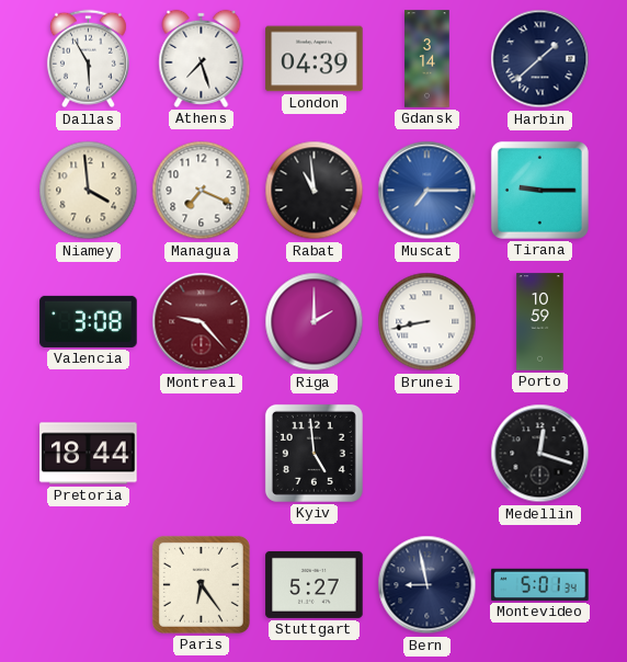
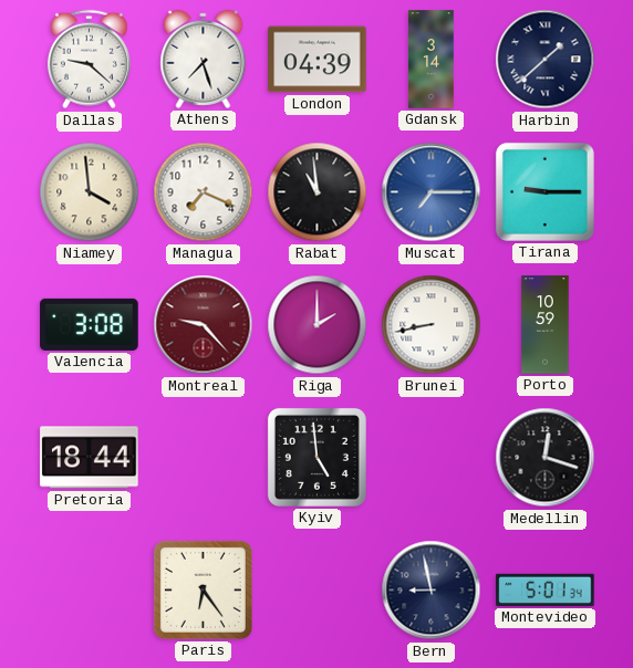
Dallas: 5:55 -> 9:22
Stuttgart: 5:27 -> none
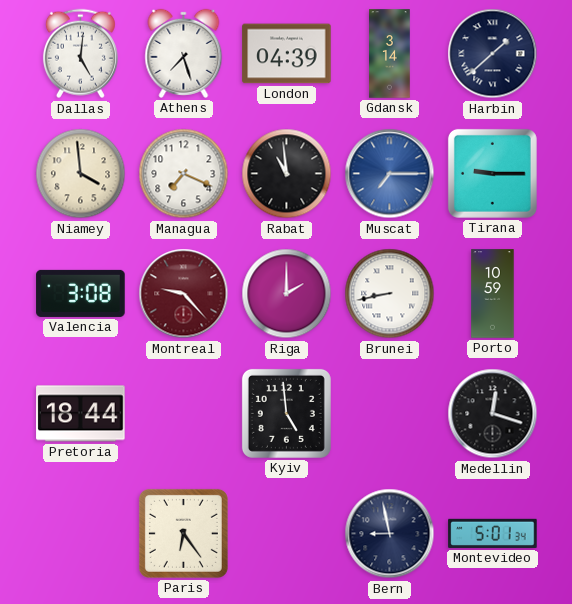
Dallas: 9:22 -> 5:01
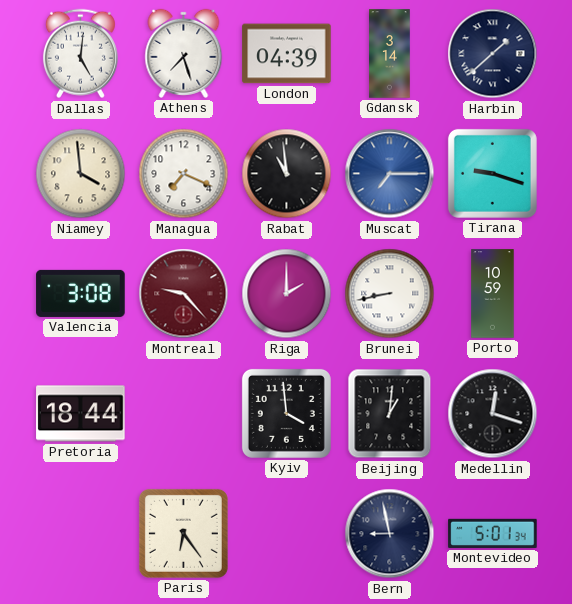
Tirana: 9:15 -> 9:18
Kyiv: 4:59 -> 3:59
Beijing: none -> 1:01
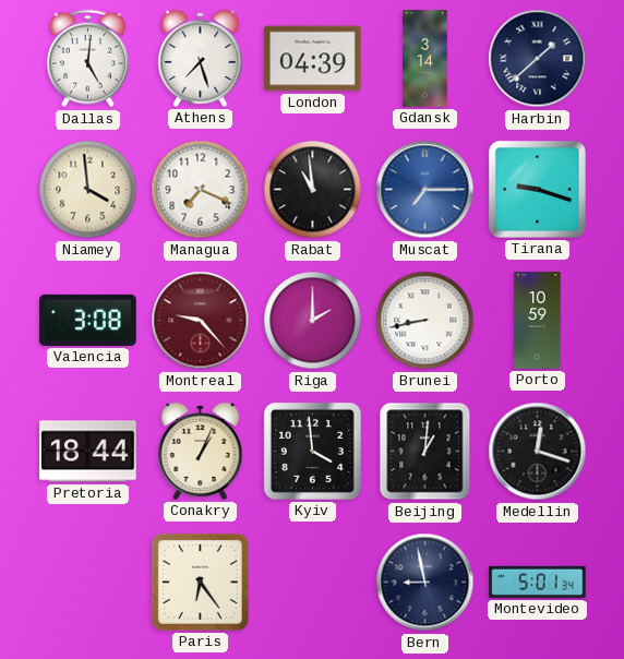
Conakry: none -> 1:04
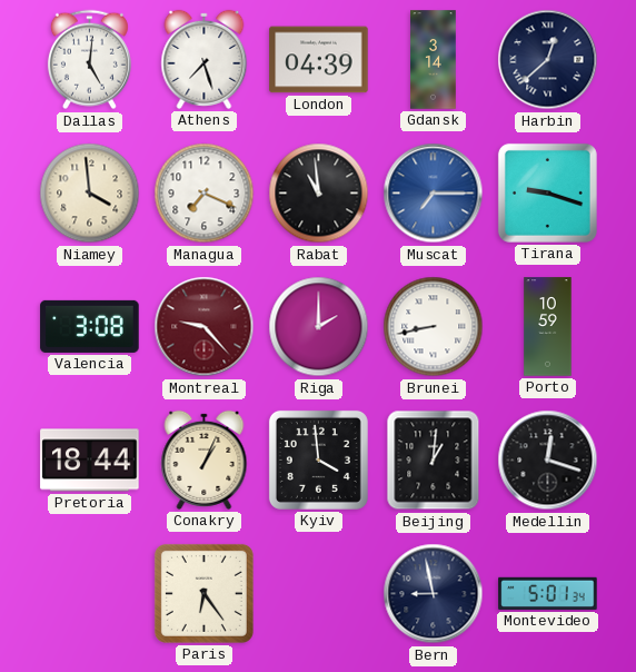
Harbin: 1:38 -> 12:38
